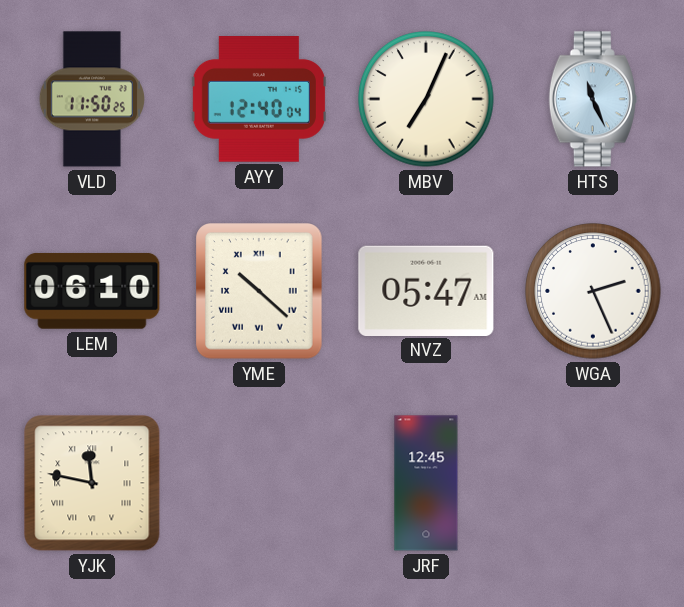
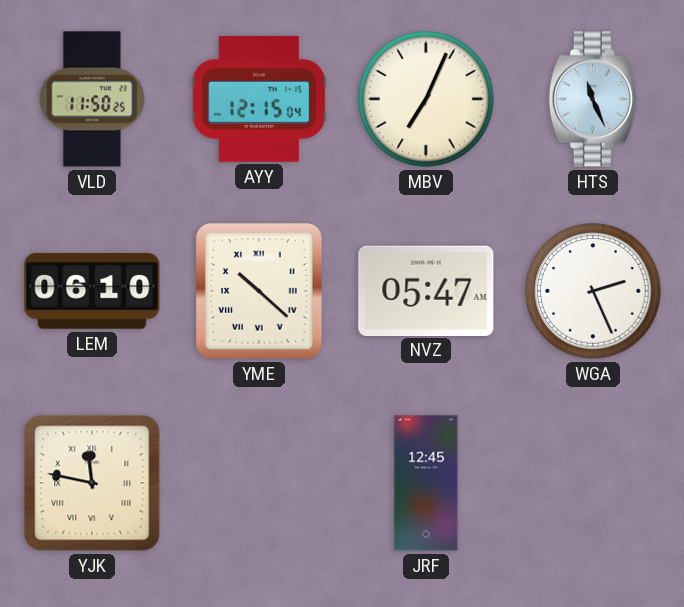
AYY: 12:40 -> 12:15
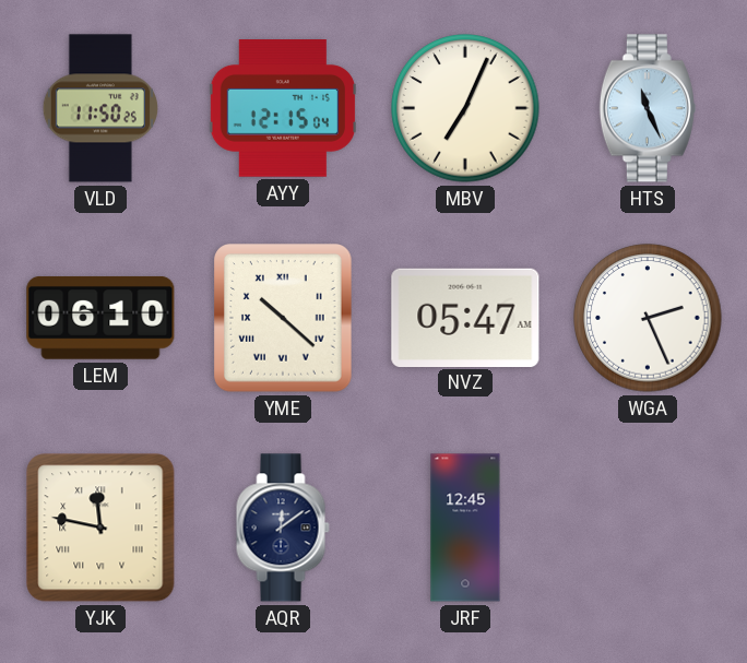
AQR: none -> 12:09
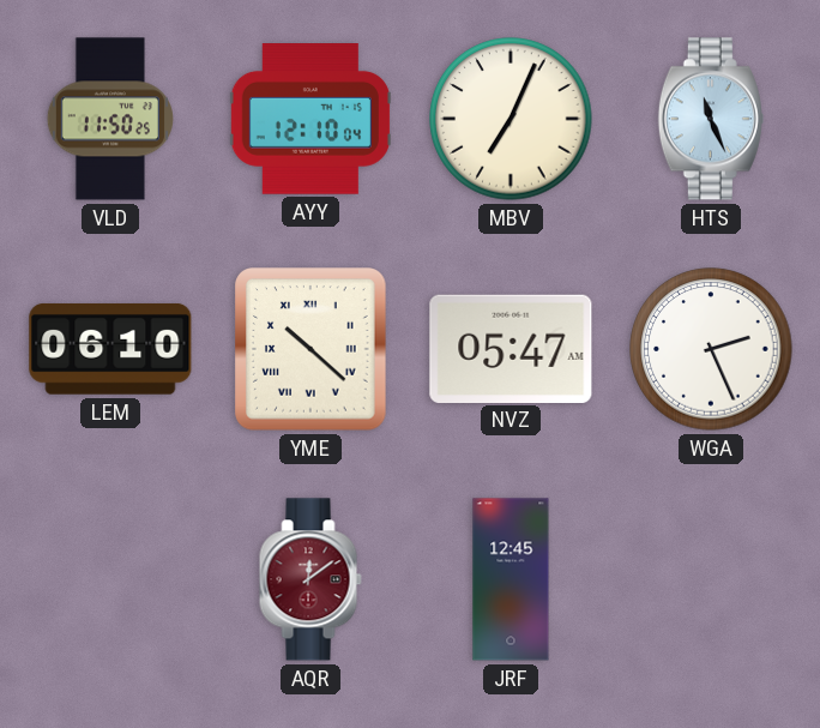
AYY: 12:15 -> 12:10
YJK: 11:47 -> none
AQR dial: navy -> burgundy
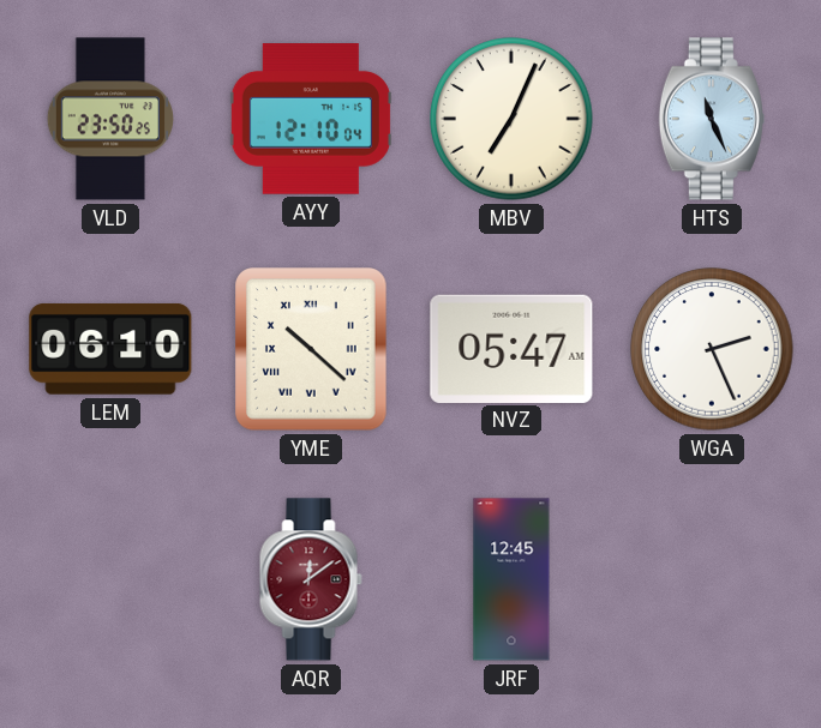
VLD: 11:50 -> 23:50
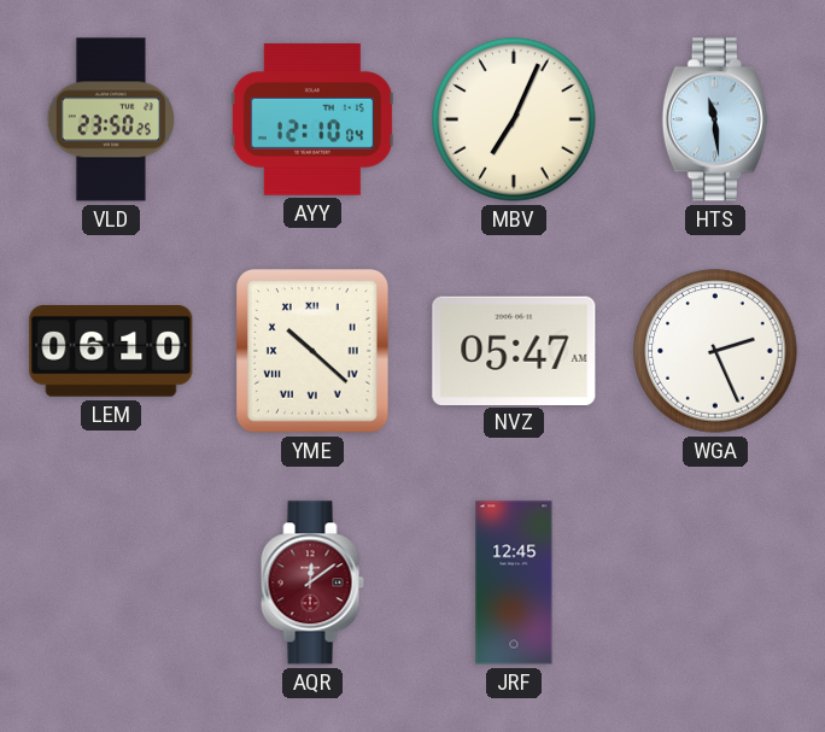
HTS: 11:26 -> 11:29
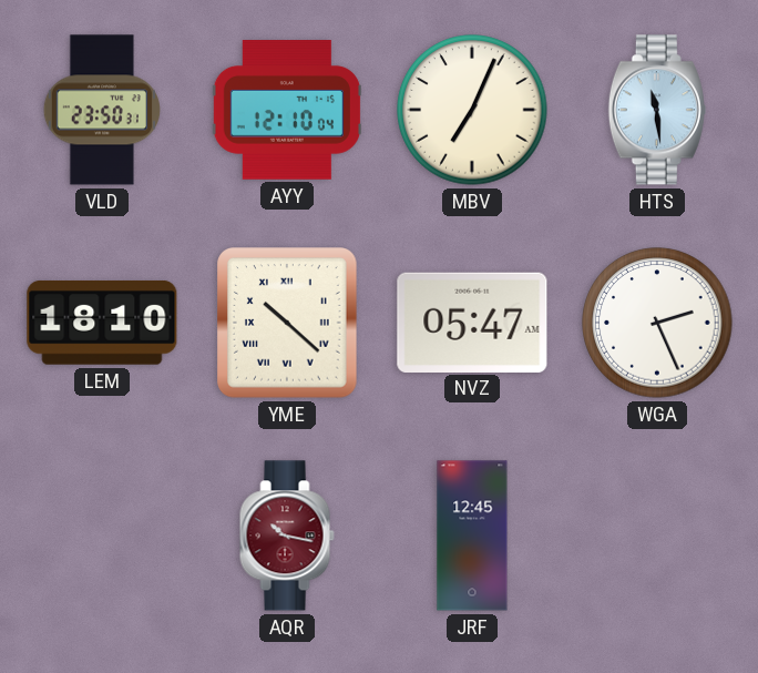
VLD: 23:50:25 -> 23:50:31
LEM: 06:10 -> 18:10
AQR: 12:09 -> 10:17
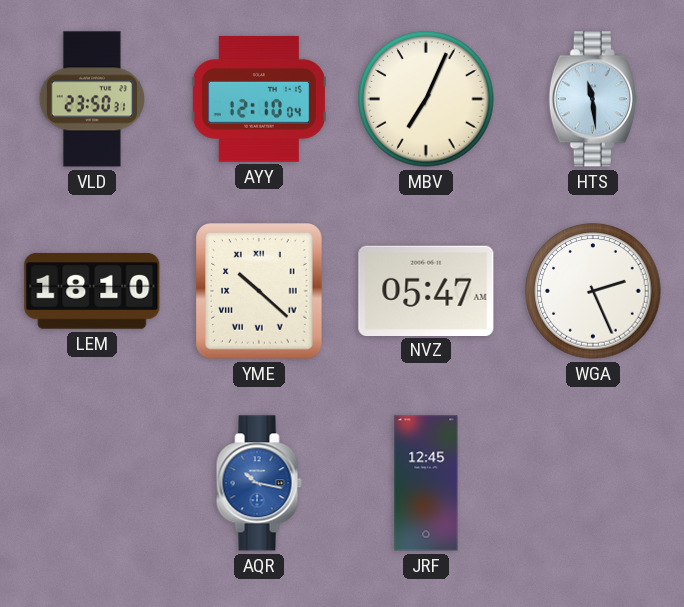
AQR dial: burgundy -> blue
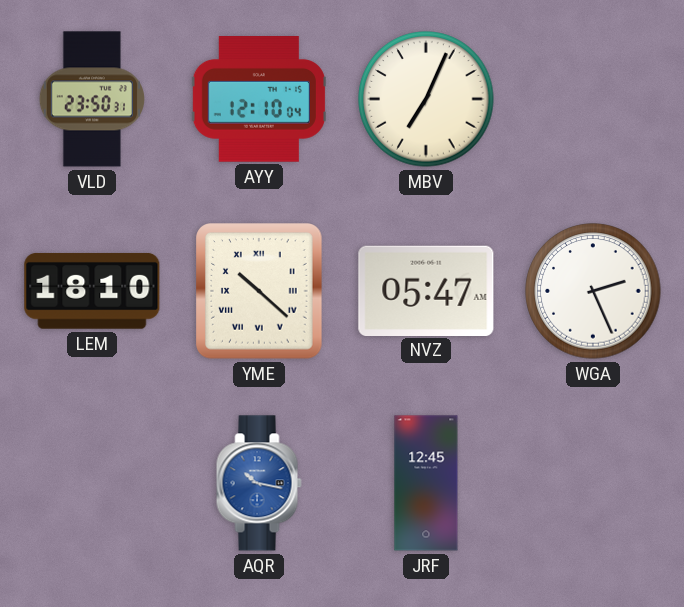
HTS: 11:29 -> none
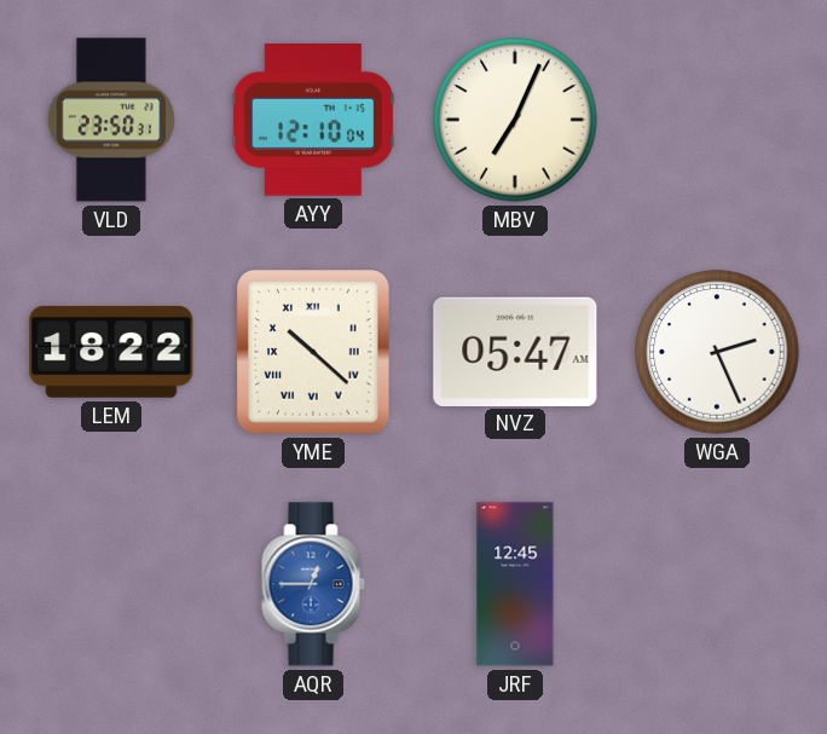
LEM: 18:10 -> 18:22
AQR: 10:17 -> 12:45
